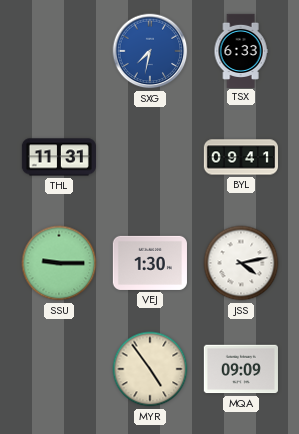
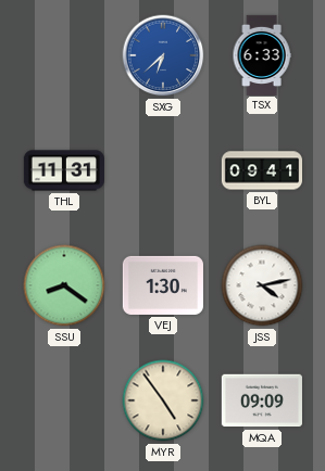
SXG: 7:32 -> 6:38
SSU: 9:15 -> 8:21
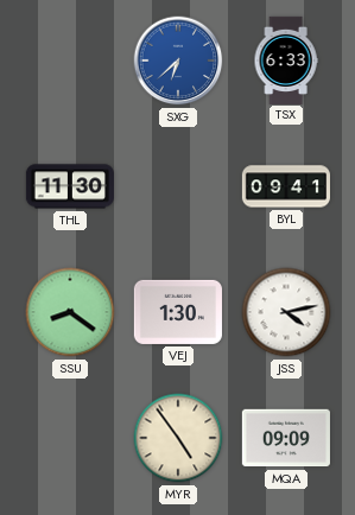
THL: 11:31 -> 11:30
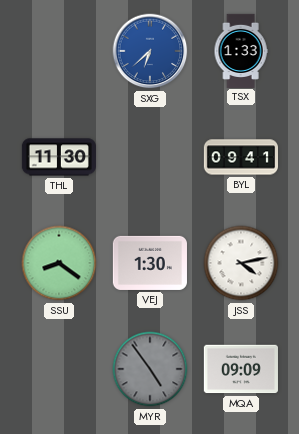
TSX: 6:33 -> 1:33
MYR dial: cream -> grey
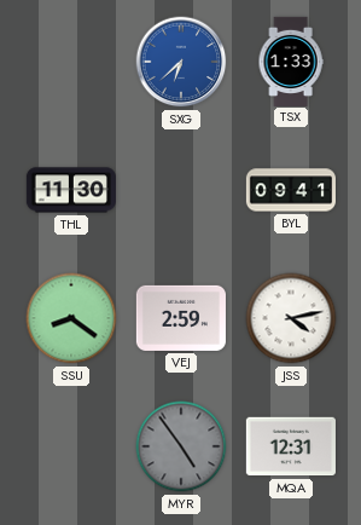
VEJ: 1:30 -> 2:59
MQA: 09:09 -> 12:31
